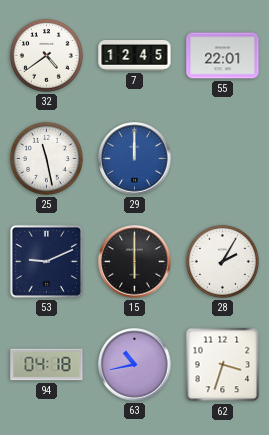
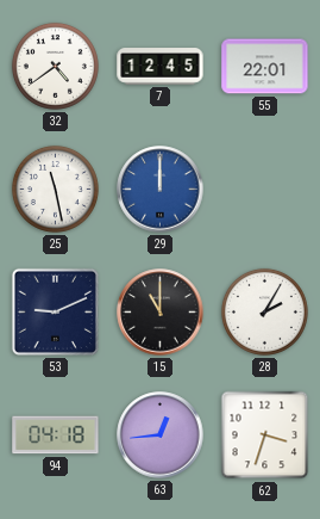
15: 6:00 -> 11:00
63: 10:43 -> 12:44
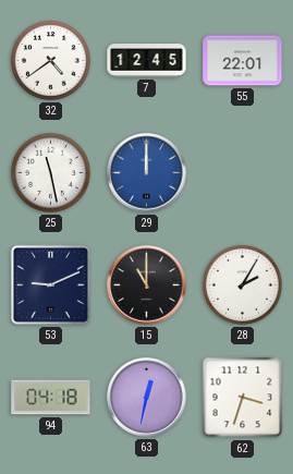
63: 12:44 -> 12:32
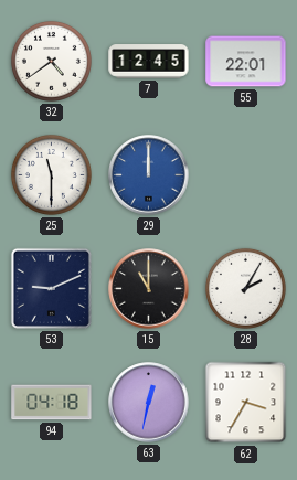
25: 11:28 -> 11:30
62: 3:33 -> 3:35
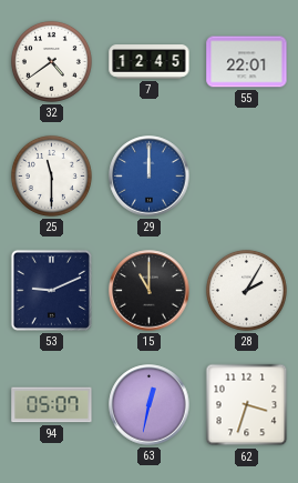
94: 04:18 -> 05:07
62: 3:35 -> 3:33
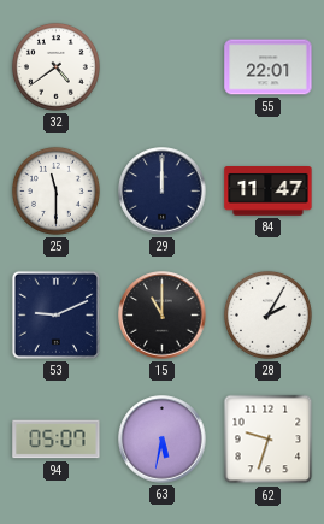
7: 12:45 -> none
29 dial: blue -> navy
84: none -> 11:47
63: 12:32 -> 5:32
62: 3:33 -> 9:33
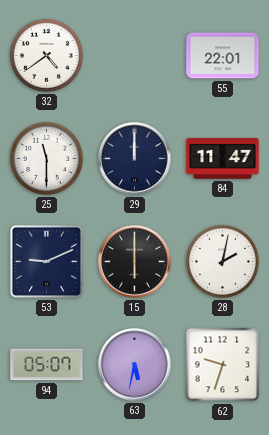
15: 11:00 -> 6:00
28: 2:05 -> 2:02
